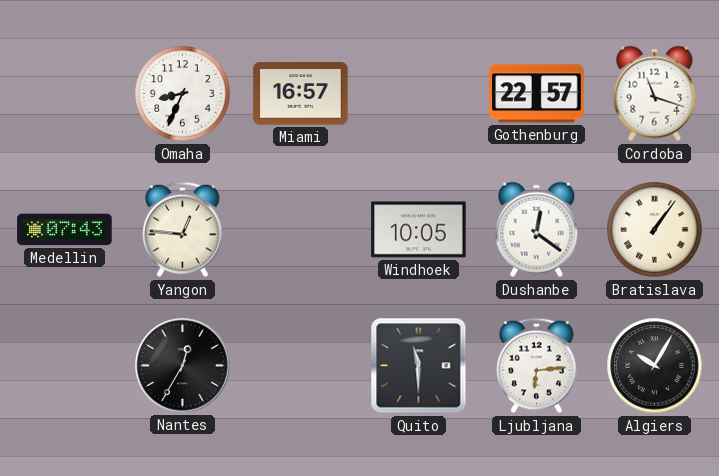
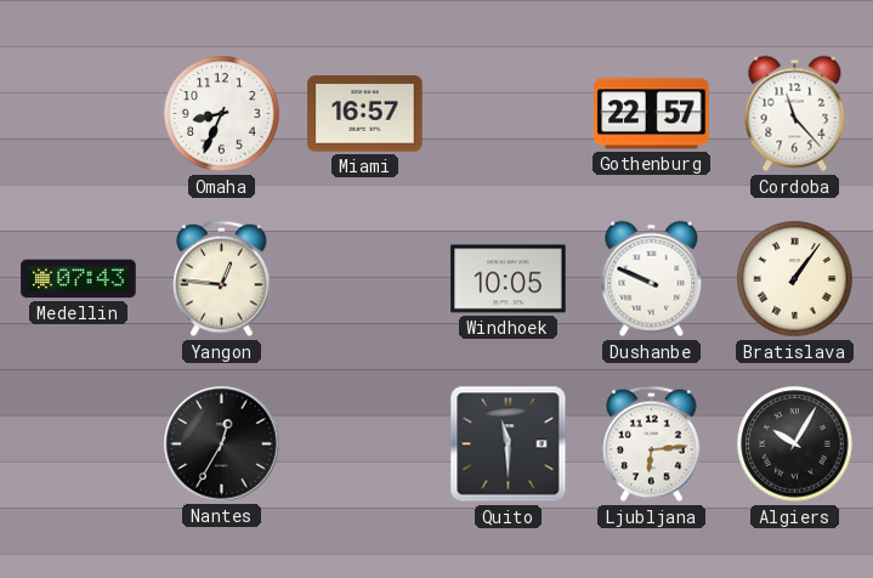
Cordoba: 11:18 -> 11:23
Dushanbe: 12:21 -> 9:49
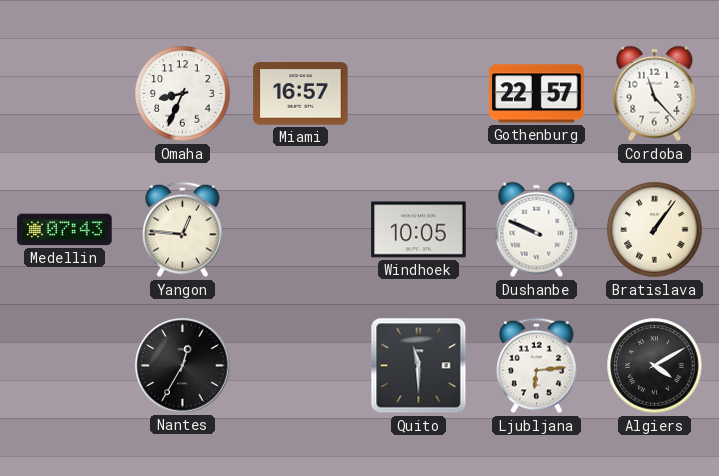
Algiers: 10:05 -> 4:10
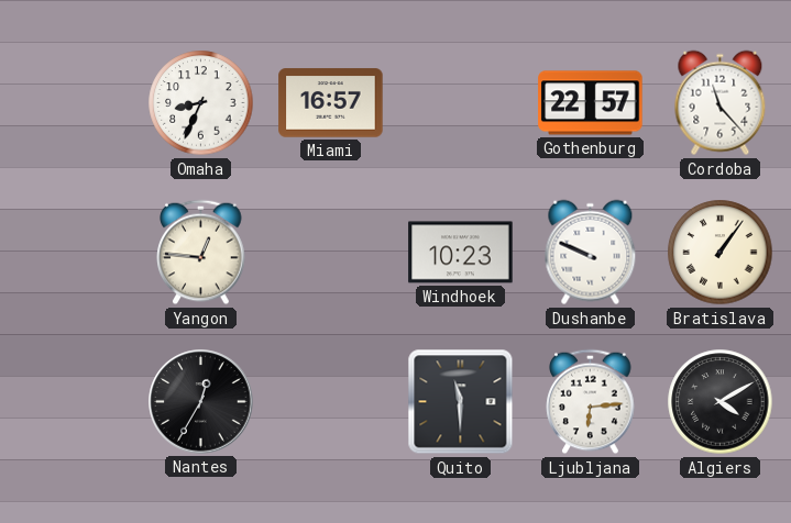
Medellin: 07:43 -> none
Windhoek: 10:05 -> 10:23
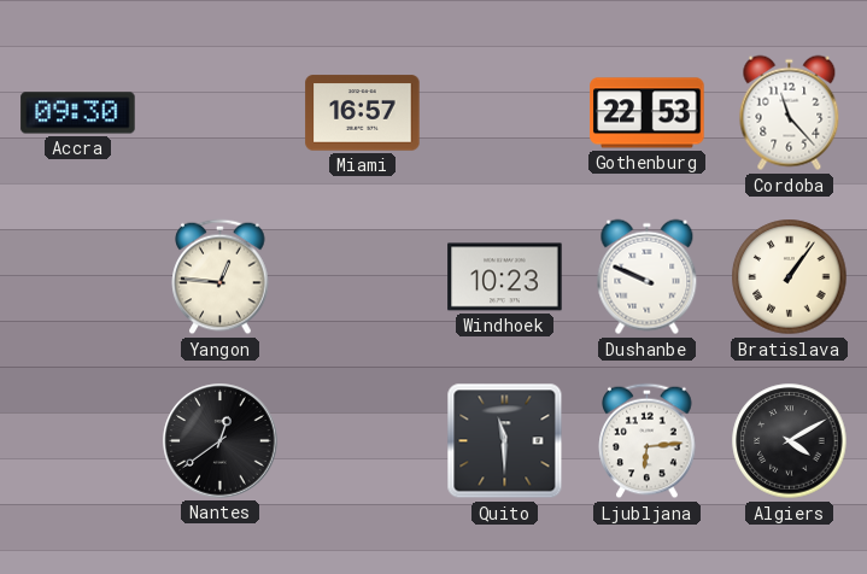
Accra: none -> 09:30
Omaha: 8:34 -> none
Gothenburg: 22:57 -> 22:53
Nantes: 12:35 -> 12:39
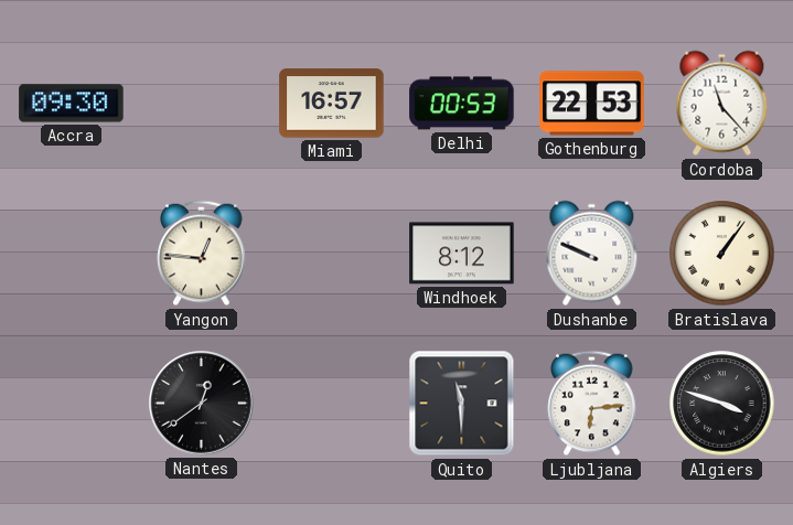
Delhi: none -> 00:53
Windhoek: 10:23 -> 8:12
Algiers: 4:10 -> 3:48
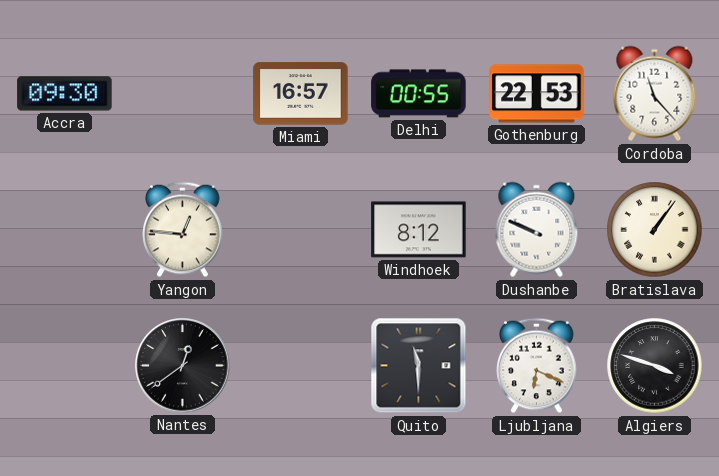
Delhi: 00:53 -> 00:55
Ljubljana: 6:14 -> 6:19
